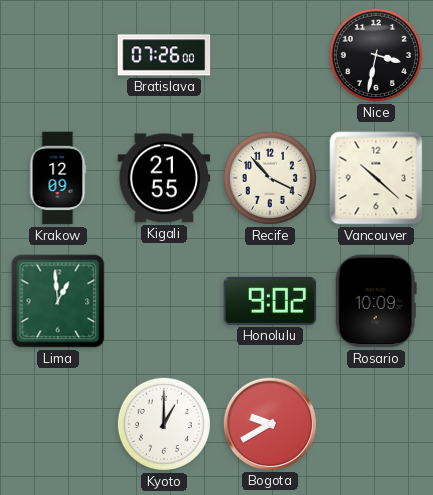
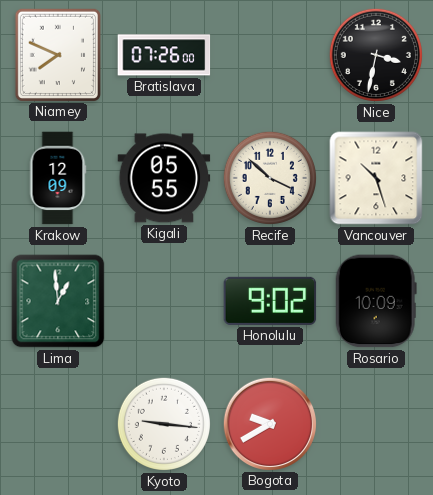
Niamey: none -> 7:49
Kigali: 21:55 -> 05:55
Recife: 3:53 -> 3:52
Vancouver: 10:22 -> 10:27
Kyoto: 1:00 -> 9:16
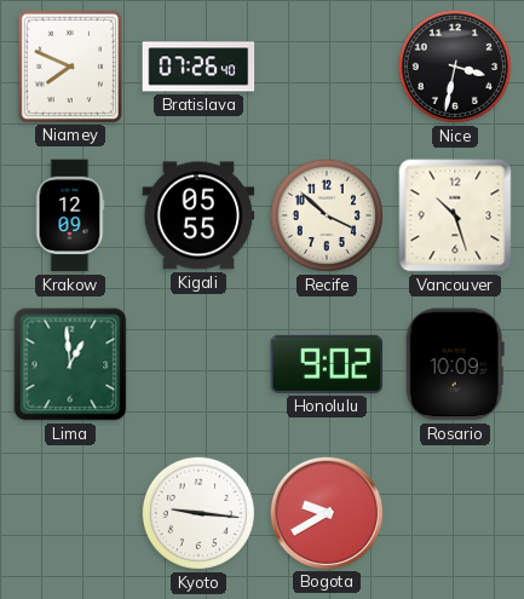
Bratislava: 07:26:00 -> 07:26:40
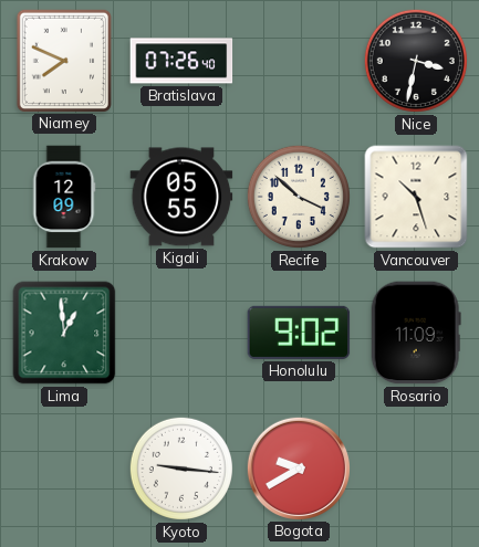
Rosario: 10:09 -> 11:09
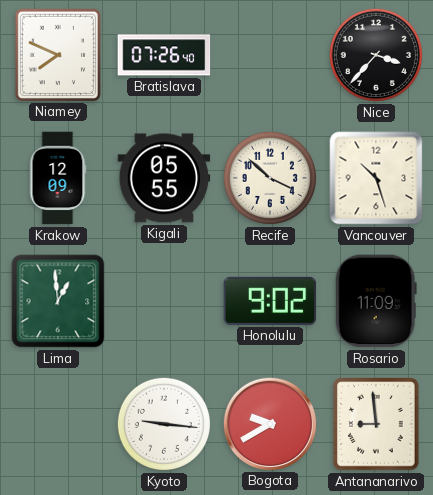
Nice: 3:32 -> 3:37
Antananarivo: none -> 8:59
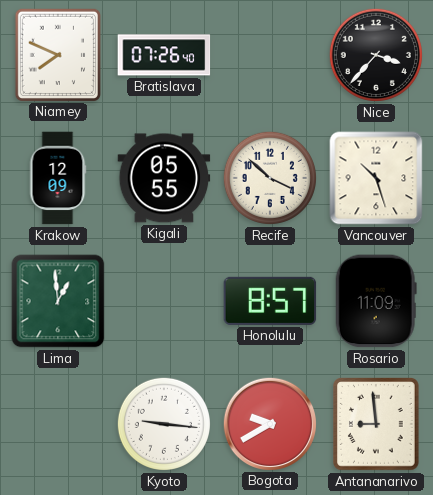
Honolulu: 9:02 -> 8:57
